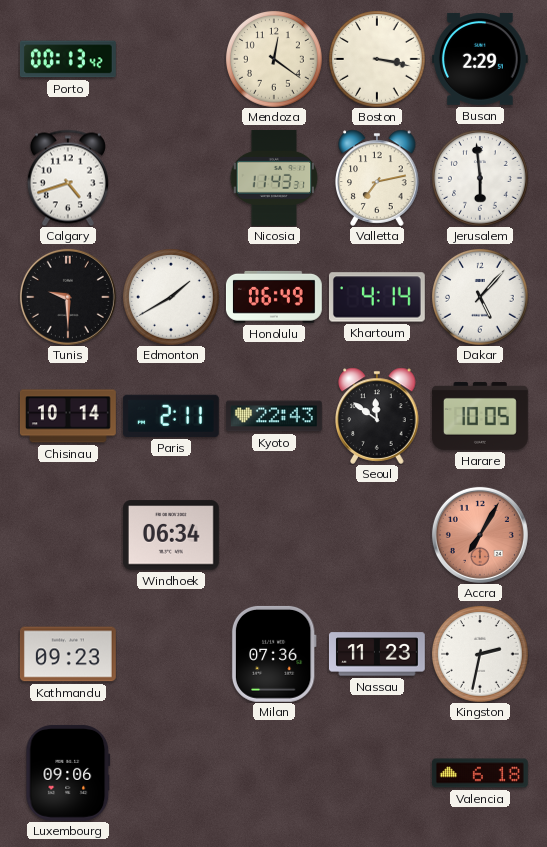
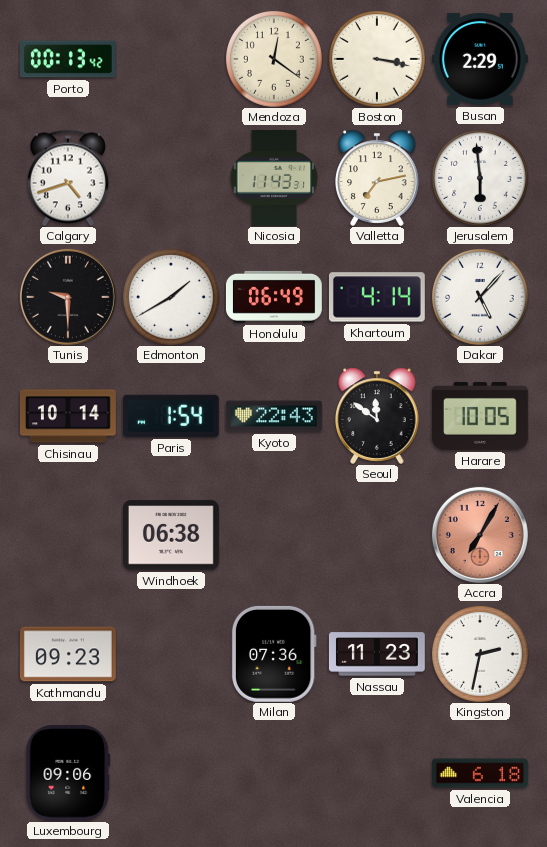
Paris: 2:11 -> 1:54
Windhoek: 06:34 -> 06:38
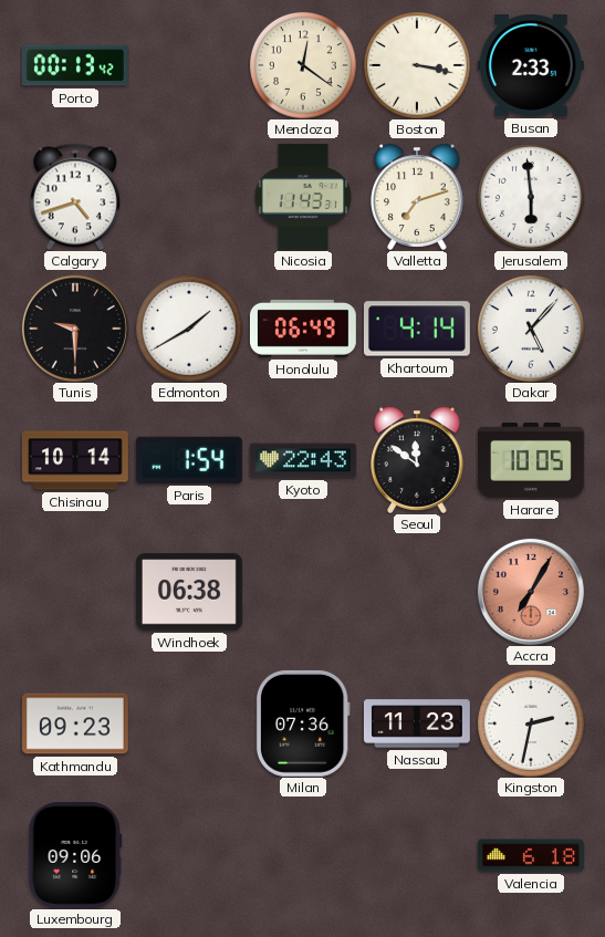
Busan: 2:29 -> 2:33
Valletta: 7:13 -> 7:12
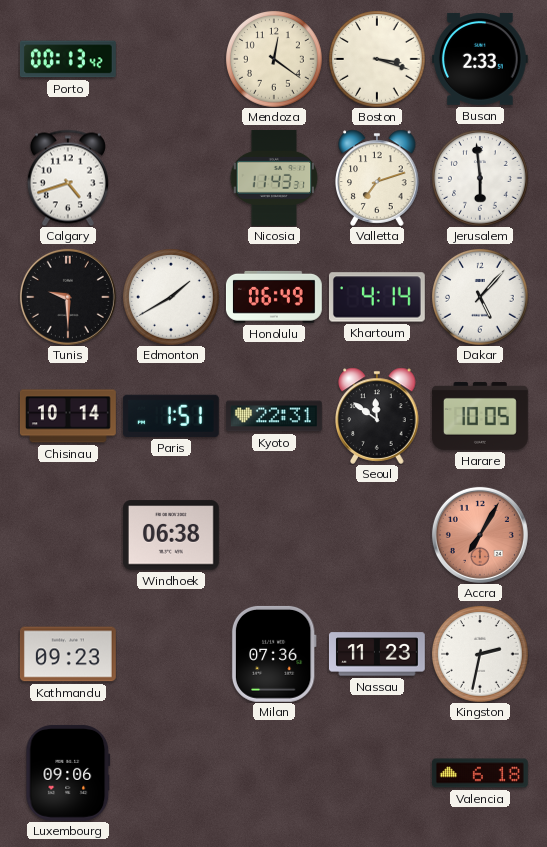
Boston: 3:17 -> 3:18
Paris: 1:54 -> 1:51
Kyoto: 22:43 -> 22:31
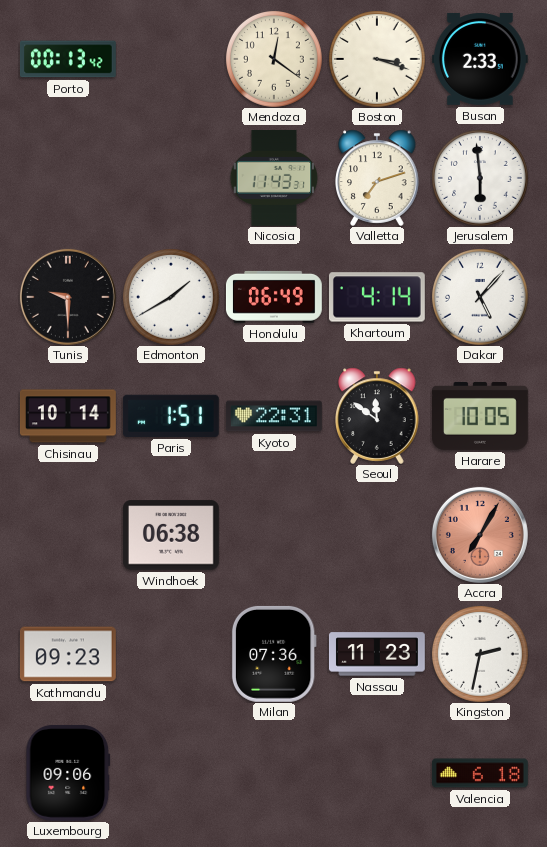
Calgary: 4:42 -> none
